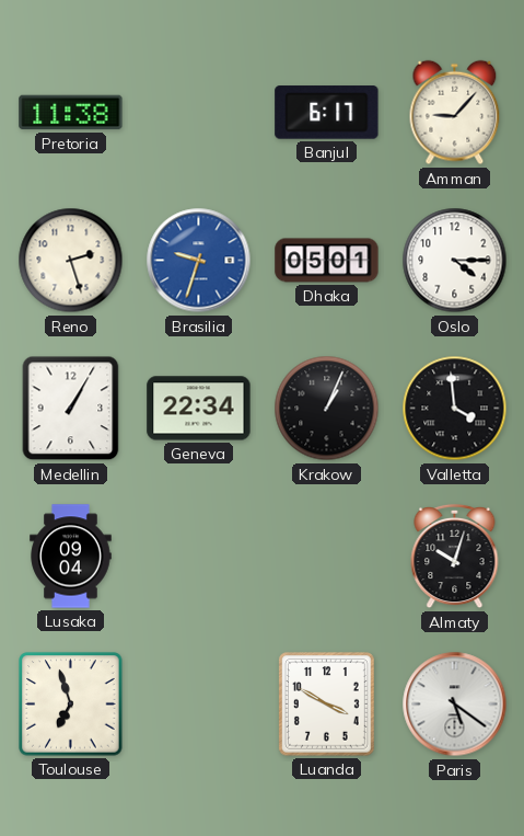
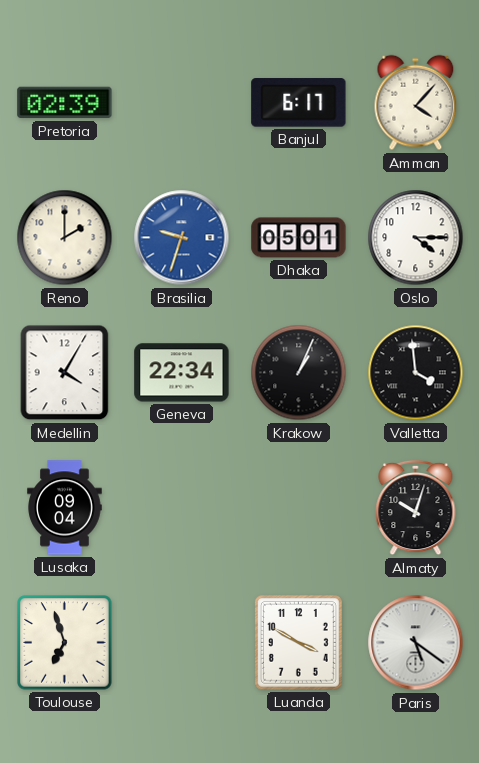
Pretoria: 11:38 -> 02:39
Amman: 9:07 -> 4:07
Reno: 2:27 -> 2:00
Medellin: 1:05 -> 4:05
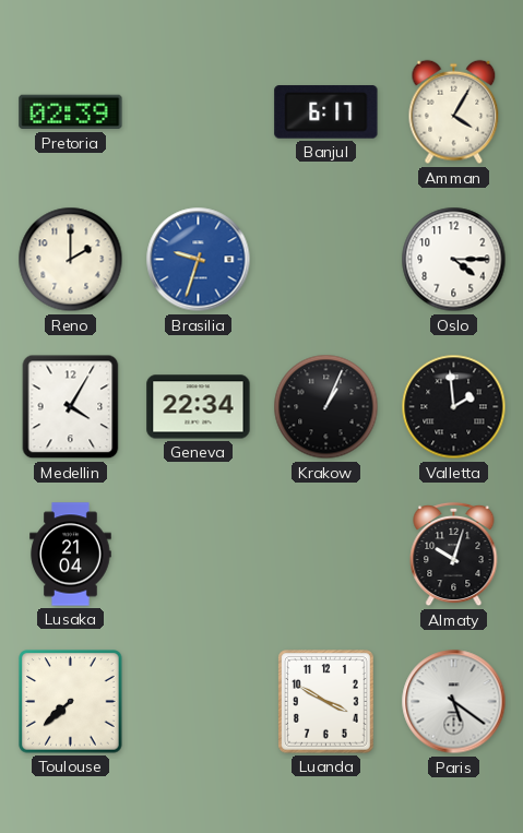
Amman: 4:07 -> 4:05
Dhaka: 05:01 -> none
Valletta: 3:59 -> 1:59
Lusaka: 09:04 -> 21:04
Toulouse: 6:57 -> 7:38
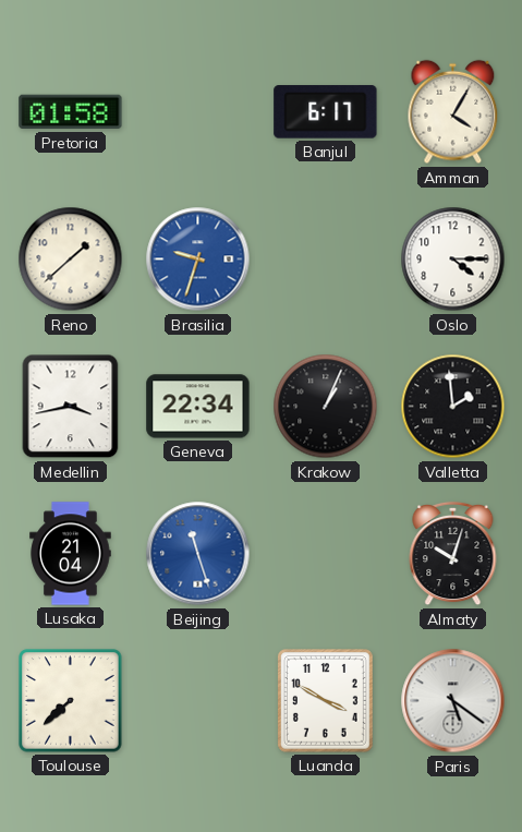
Pretoria: 02:39 -> 01:58
Reno: 2:00 -> 1:38
Medellin: 4:05 -> 3:43
Beijing: none -> 11:27
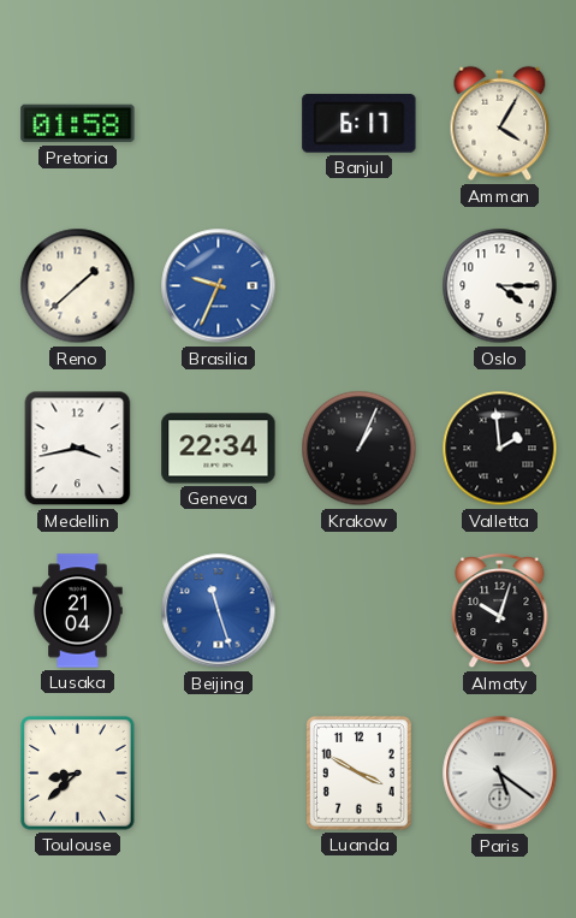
Brasilia: 9:33 -> 9:34
Toulouse: 7:38 -> 8:38
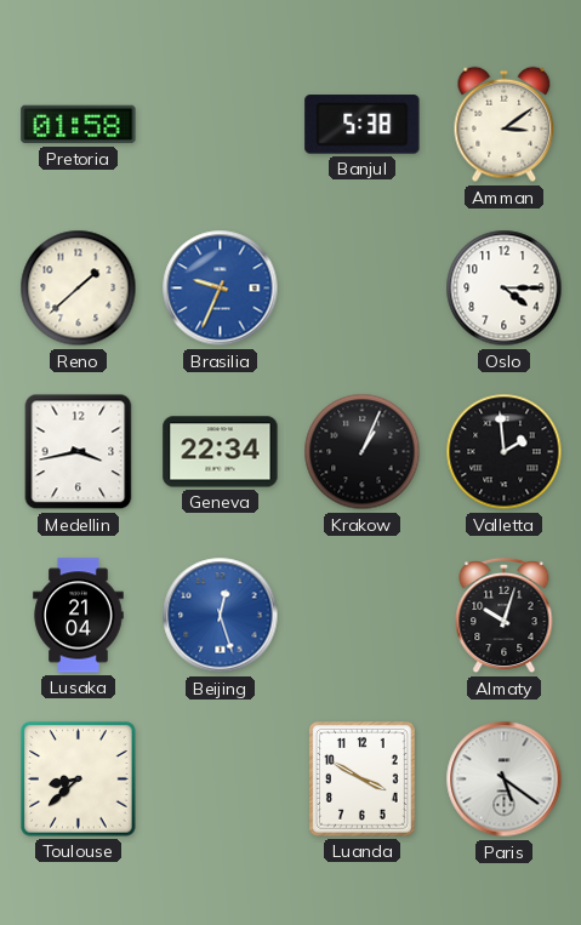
Banjul: 6:17 -> 5:38
Amman: 4:05 -> 3:09
Beijing: 11:27 -> 12:27
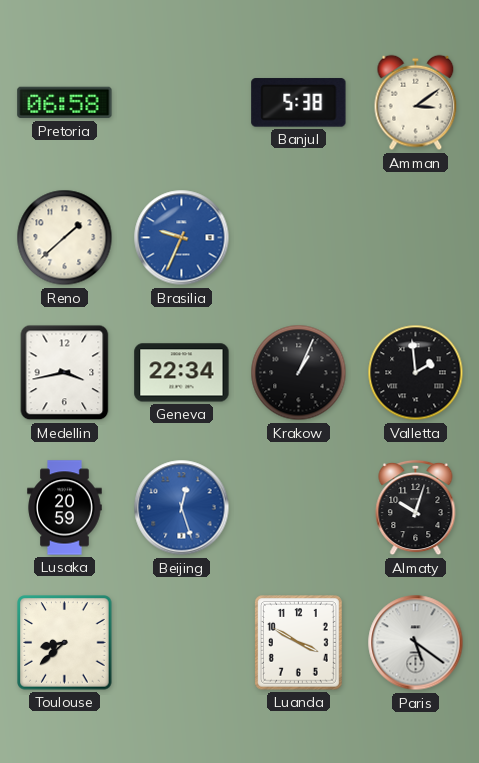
Pretoria: 01:58 -> 06:58
Oslo: 4:15 -> none
Lusaka: 21:04 -> 20:59
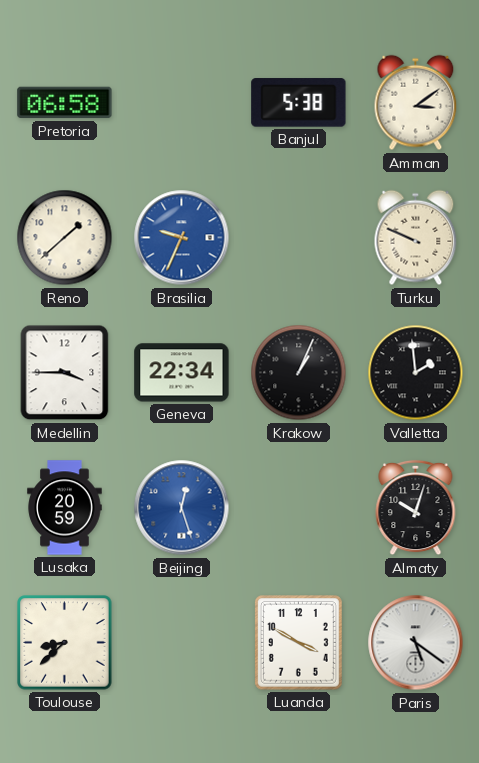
Turku: none -> 9:49
Medellin: 3:43 -> 3:45
